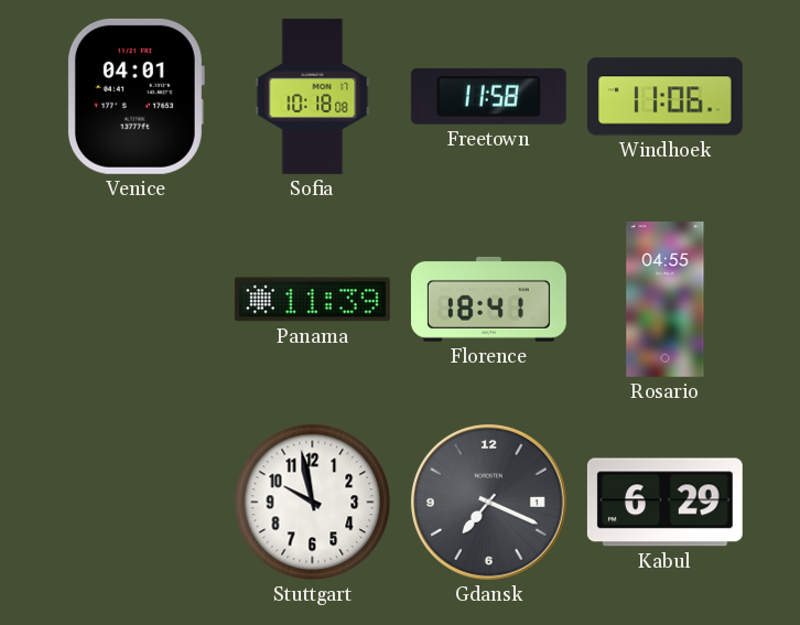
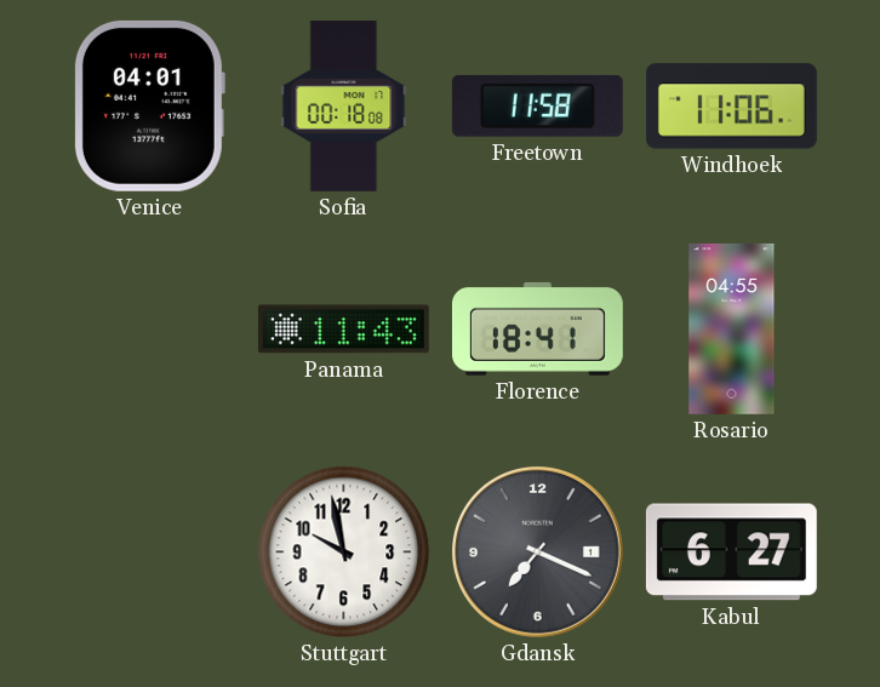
Sofia: 10:18 -> 00:18
Panama: 11:39 -> 11:43
Kabul: 6:29 -> 6:27
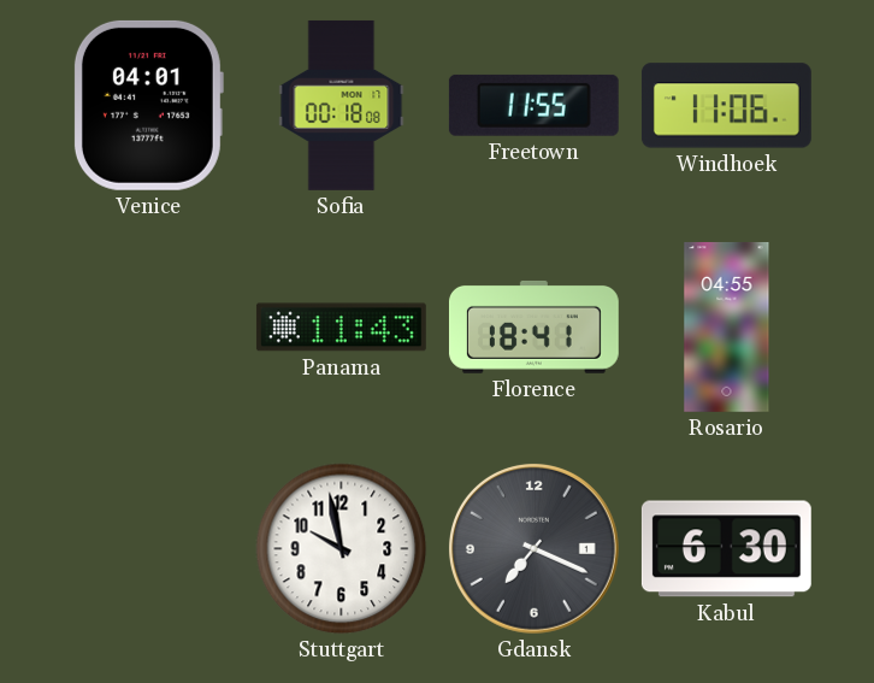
Freetown: 11:58 -> 11:55
Kabul: 6:27 -> 6:30
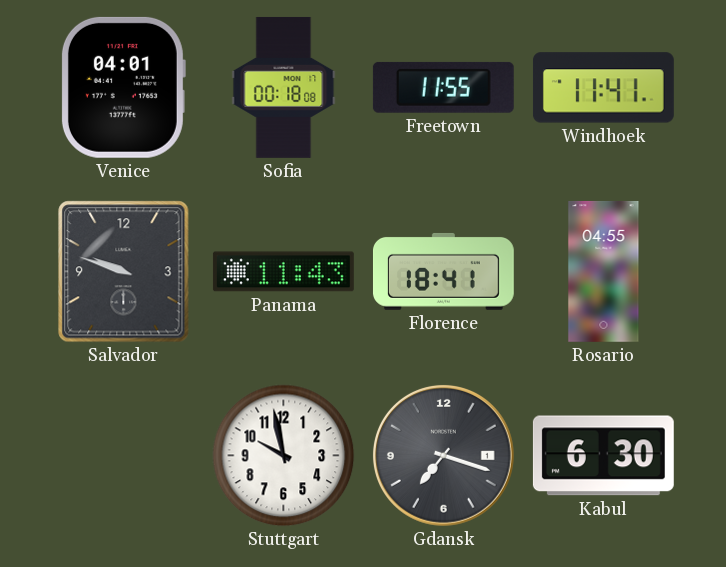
Windhoek: 11:06 -> 11:41
Salvador: none -> 9:48
Gdansk: 7:19 -> 7:18
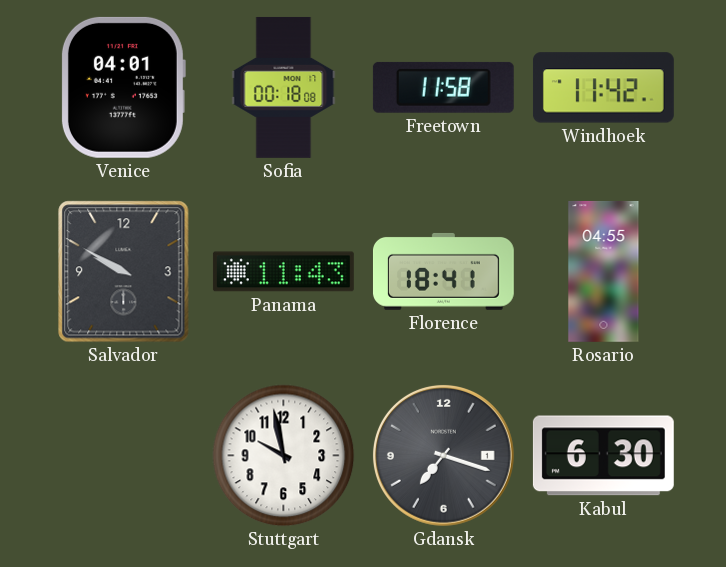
Freetown: 11:55 -> 11:58
Windhoek: 11:41 -> 11:42
Salvador: 9:48 -> 9:50
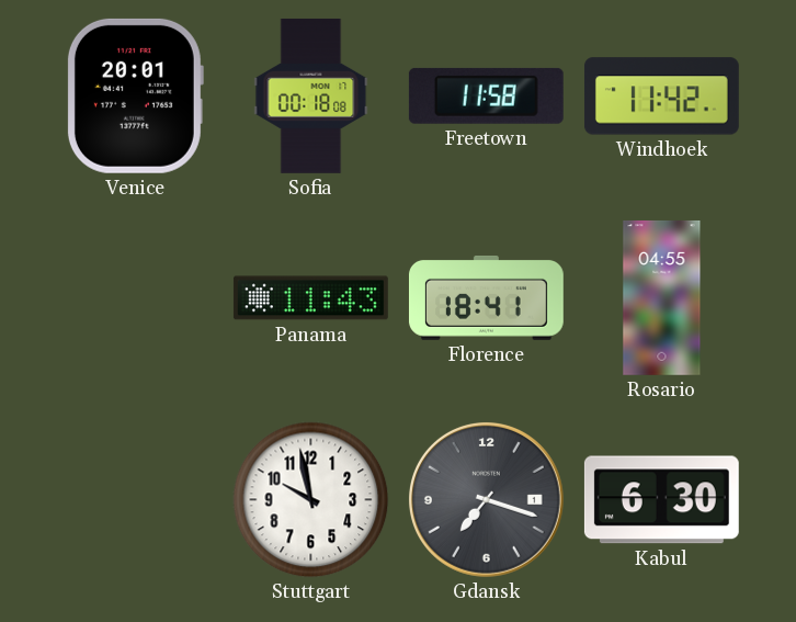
Venice: 04:01 -> 20:01
Salvador: 9:50 -> none
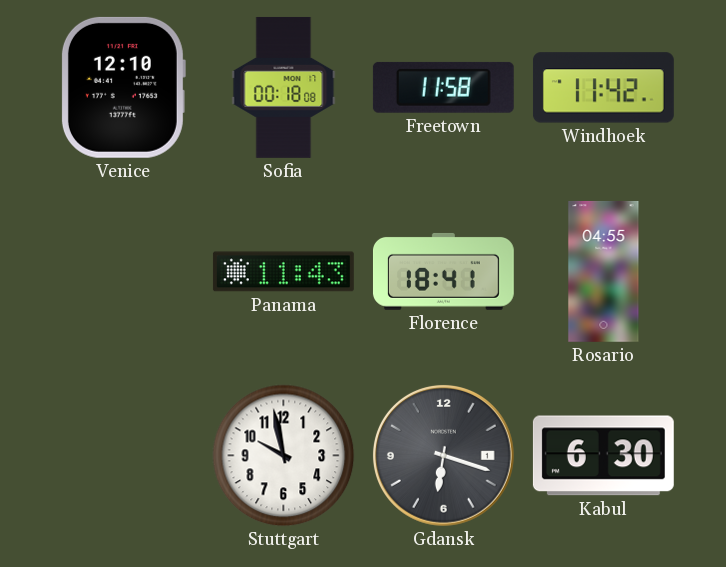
Venice: 20:01 -> 12:10
Gdansk: 7:18 -> 6:18
